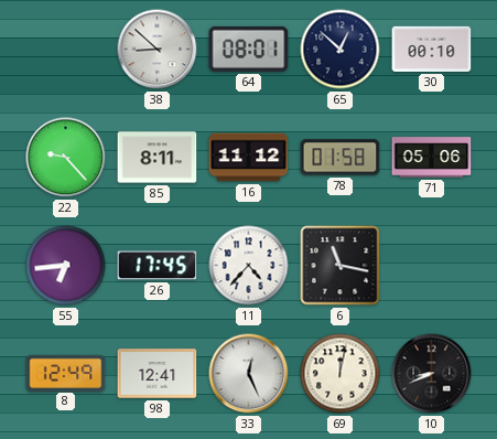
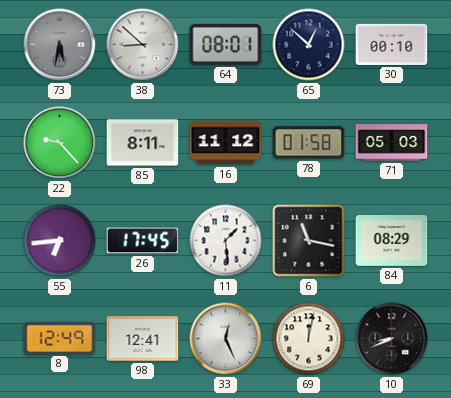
73: none -> 5:32
71: 05:06 -> 05:03
11: 4:37 -> 1:29
84: none -> 08:29
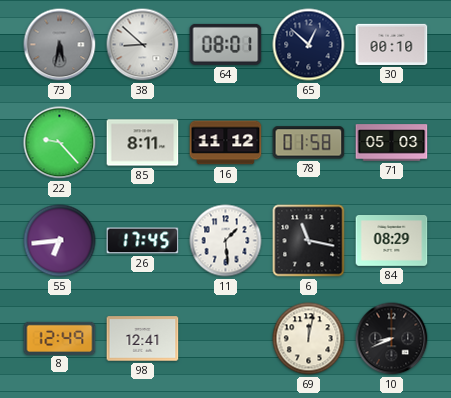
33: 12:26 -> none
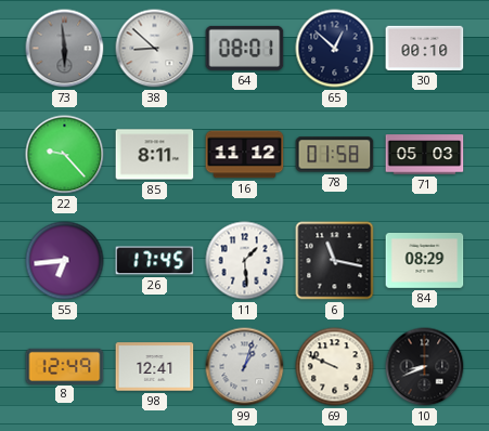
73: 5:32 -> 5:59
99: none -> 1:03
69: 12:02 -> 9:49
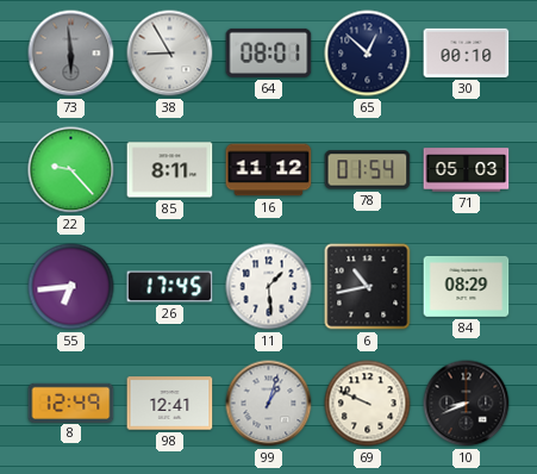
38: 8:52 -> 8:55
78: 01:58 -> 01:54
6: 11:17 -> 10:43
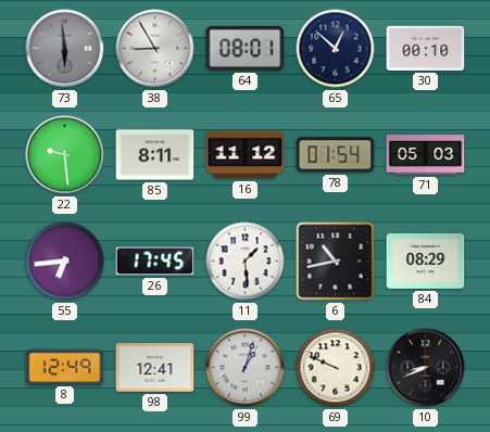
22: 9:23 -> 9:29
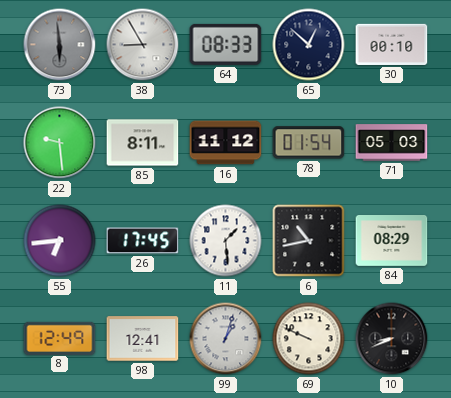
64: 08:01 -> 08:33
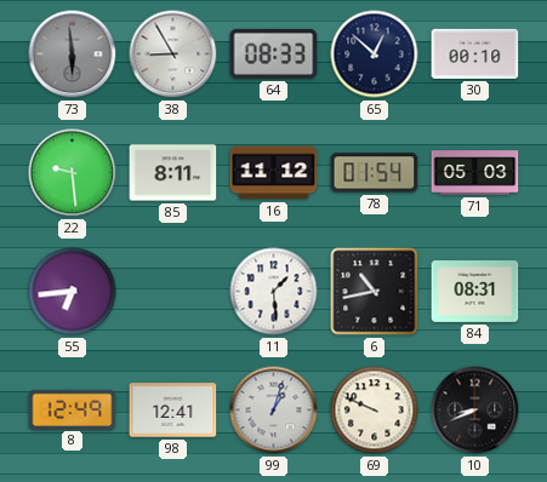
26: 17:45 -> none
84: 08:29 -> 08:31
